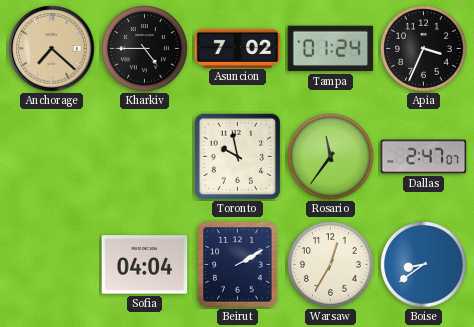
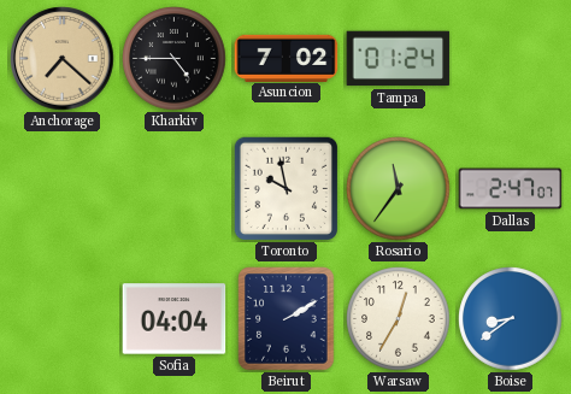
Apia: 3:34 -> none
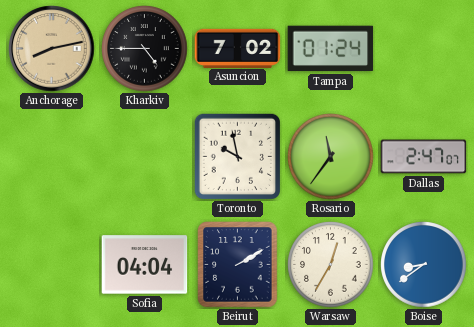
Anchorage: 7:22 -> 8:13
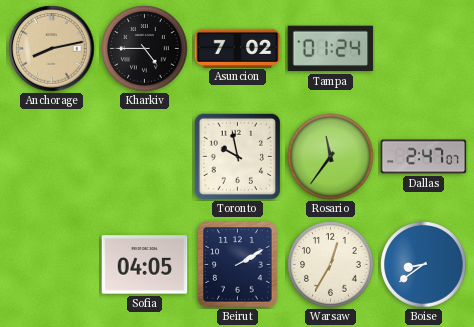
Sofia: 04:04 -> 04:05
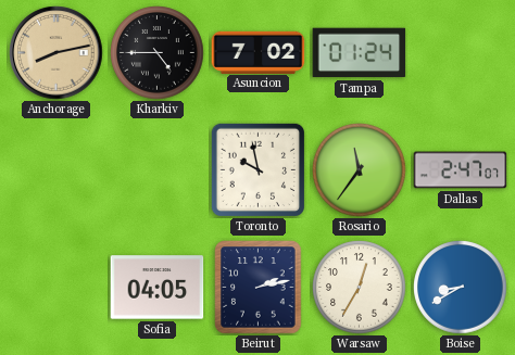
Beirut: 2:10 -> 2:13
Boise: 8:39 -> 8:40
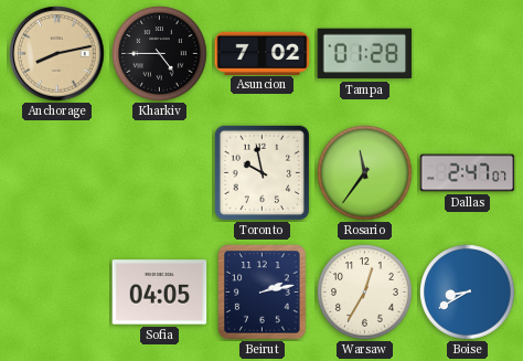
Tampa: 01:24 -> 01:28
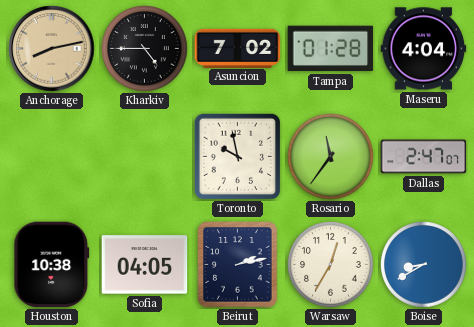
Maseru: none -> 4:04
Houston: none -> 10:38
